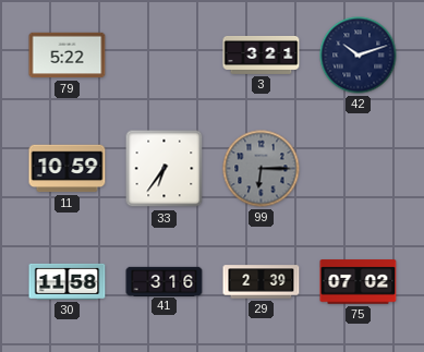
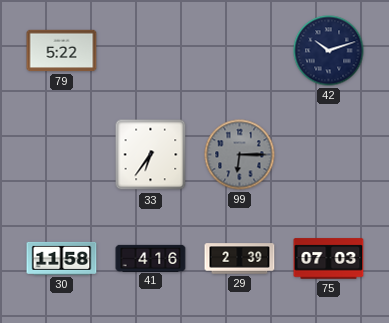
3: 3:21 -> none
11: 10:59 -> none
41: 3:16 -> 4:16
75: 07:02 -> 07:03
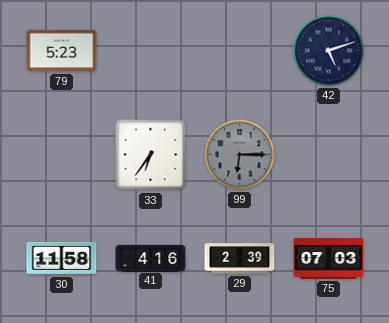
79: 5:22 -> 5:23
42: 10:12 -> 5:12
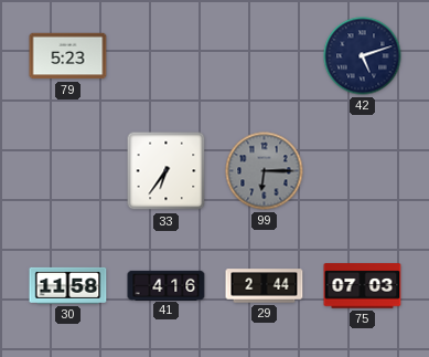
29: 2:39 -> 2:44
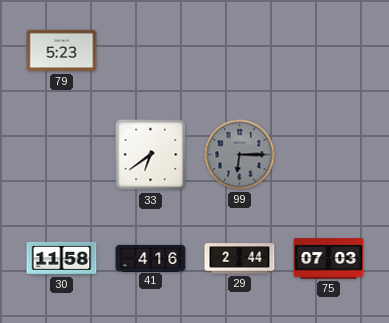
42: 5:12 -> none
33: 6:36 -> 6:39
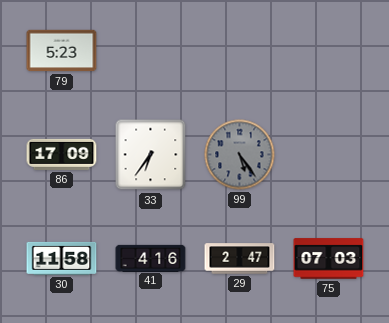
86: none -> 17:09
33: 6:39 -> 6:36
99: 6:15 -> 5:24
29: 2:44 -> 2:47
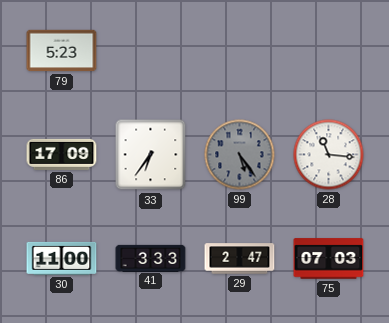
28: none -> 11:16
30: 11:58 -> 11:00
41: 4:16 -> 3:33
